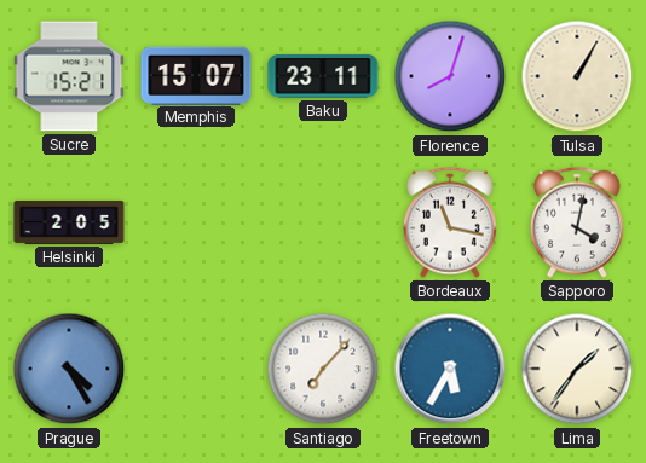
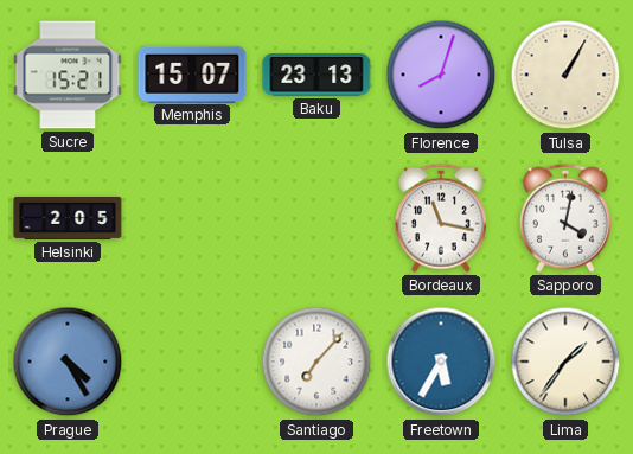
Baku: 23:11 -> 23:13
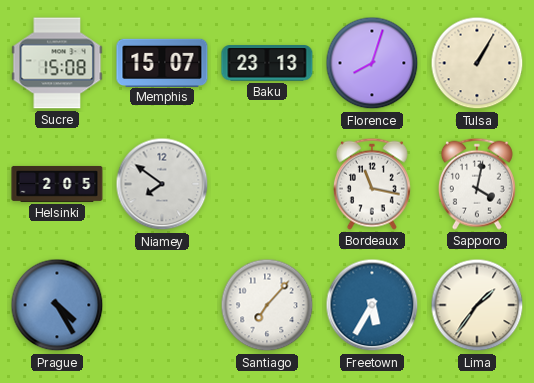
Sucre: 15:21 -> 15:08
Niamey: none -> 7:51
